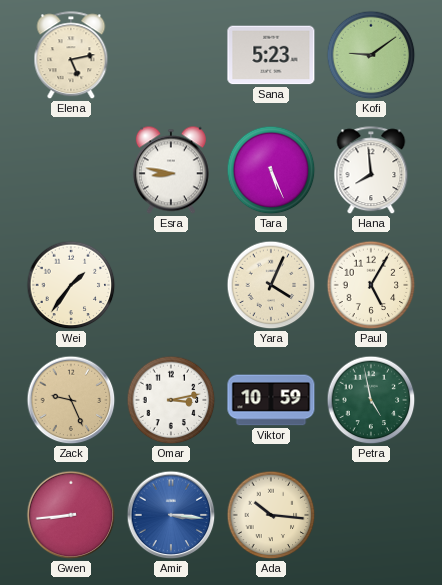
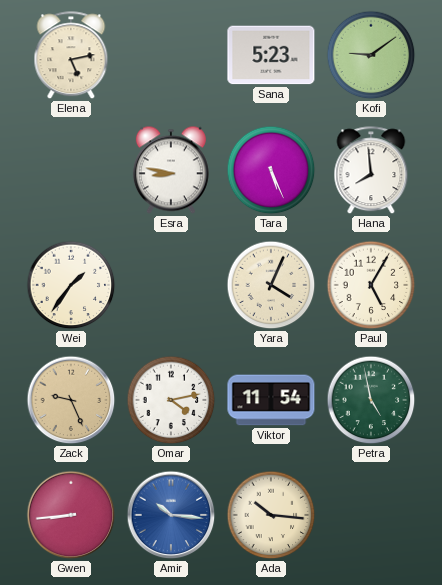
Omar: 3:13 -> 4:13
Viktor: 10:59 -> 11:54
Amir: 3:16 -> 10:16
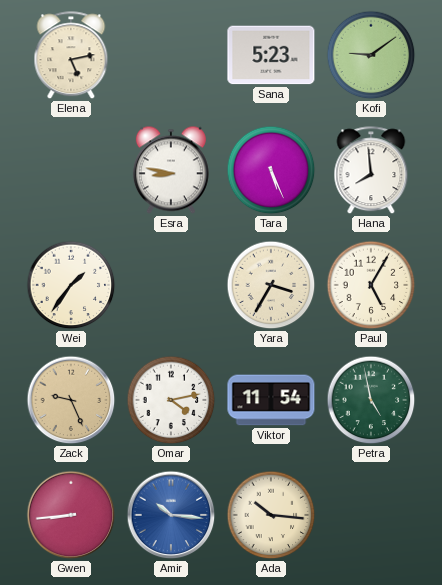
Yara: 4:04 -> 3:35
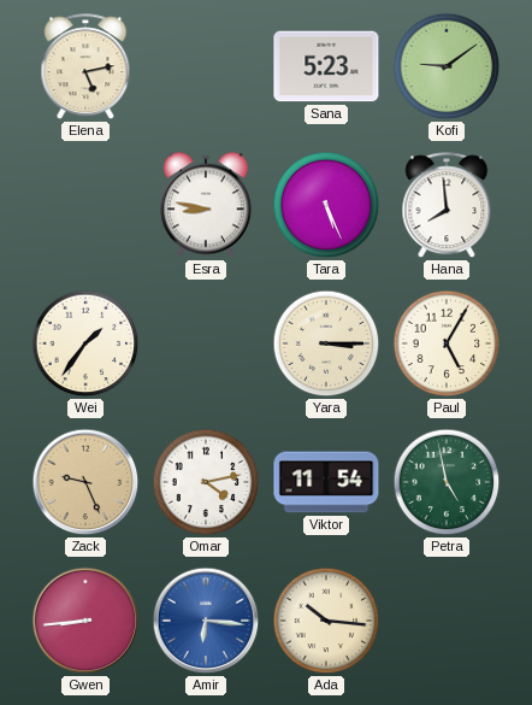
Yara: 3:35 -> 3:15
Amir: 10:16 -> 6:16
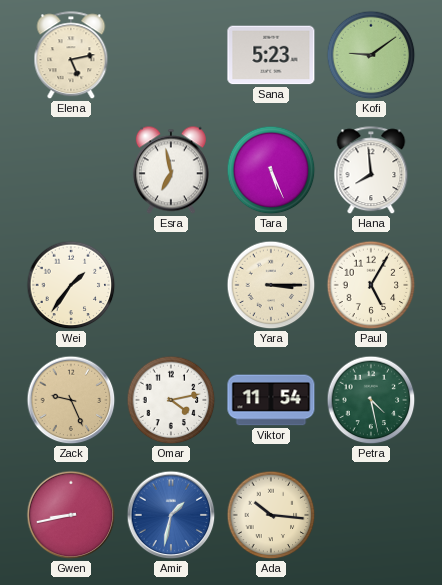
Esra: 8:47 -> 6:58
Petra: 4:58 -> 4:28
Gwen: 8:44 -> 8:43
Amir: 6:16 -> 1:32
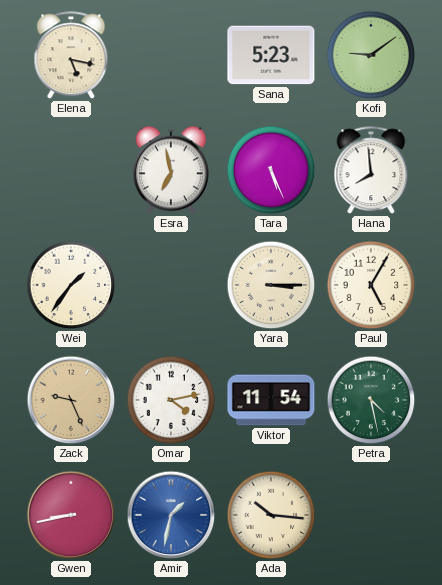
Elena: 5:13 -> 5:17
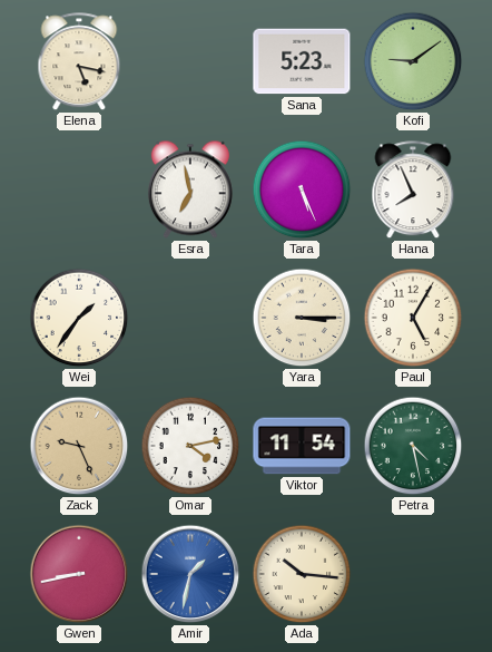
Hana: 7:59 -> 7:56
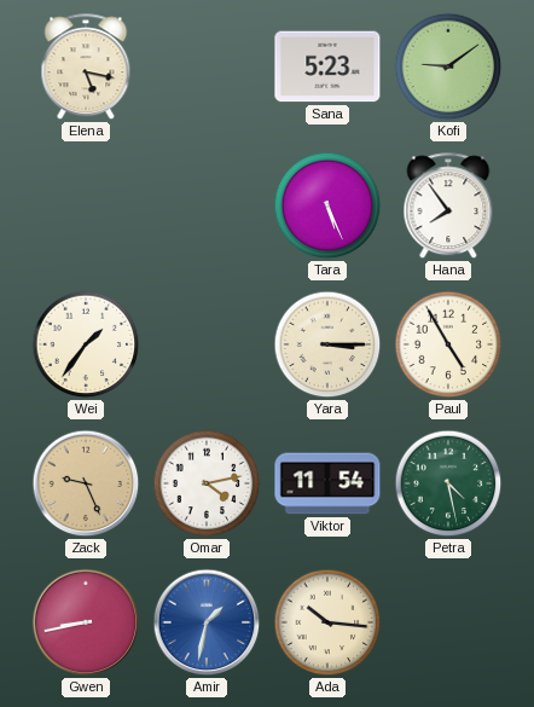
Esra: 6:58 -> none
Hana: 7:56 -> 7:54
Paul: 5:05 -> 4:55
